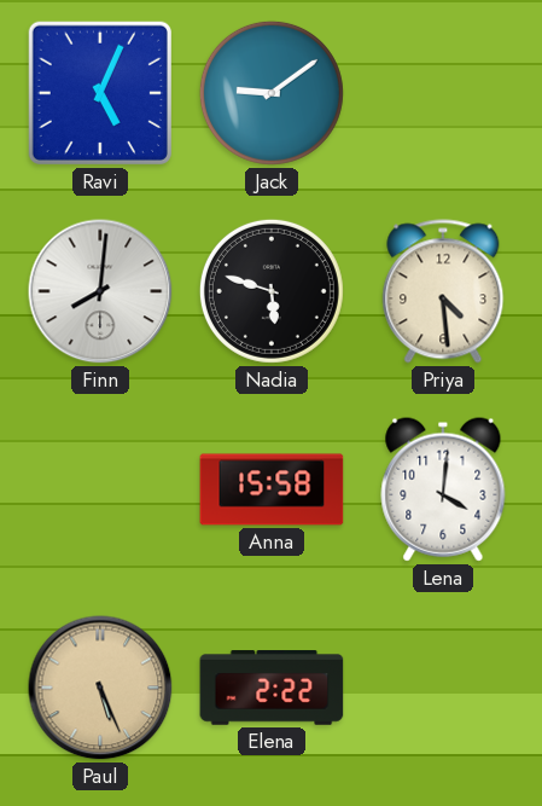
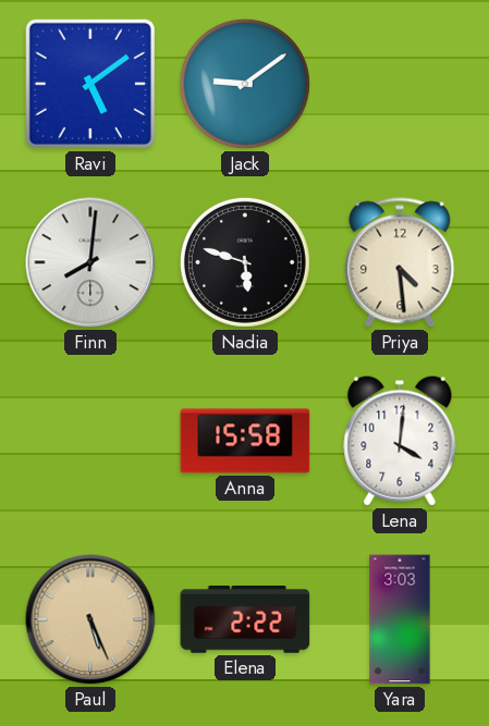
Ravi: 5:04 -> 5:09
Yara: none -> 3:03
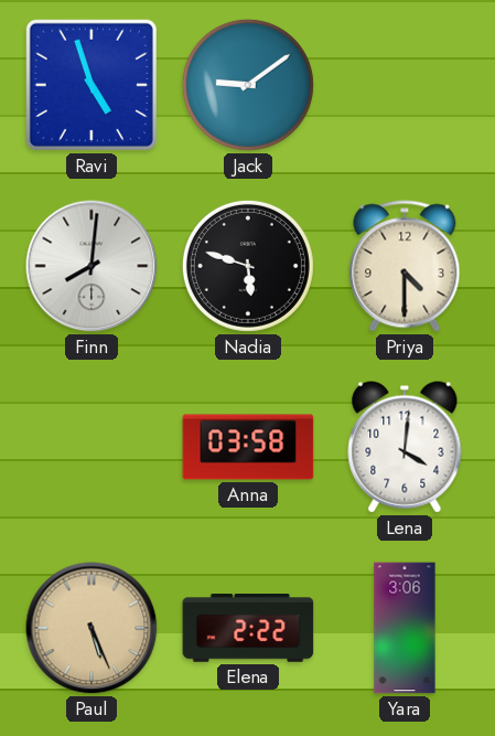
Ravi: 5:09 -> 4:57
Priya: 4:29 -> 4:30
Anna: 15:58 -> 03:58
Yara: 3:03 -> 3:06
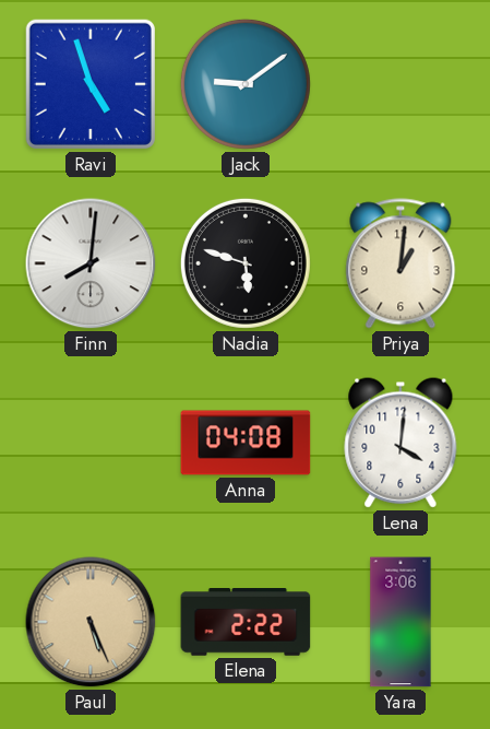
Priya: 4:30 -> 1:01
Anna: 03:58 -> 04:08
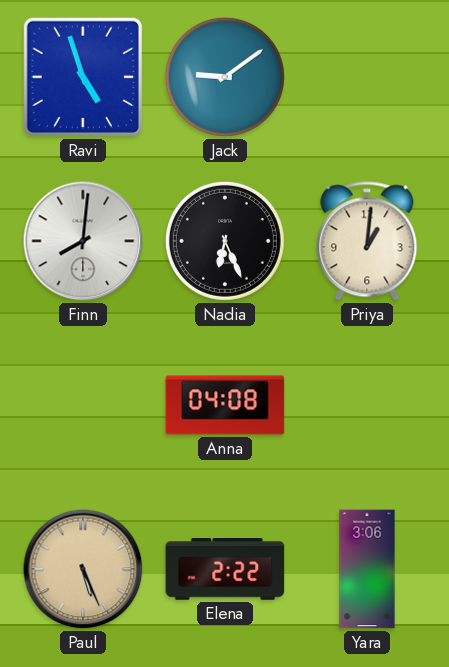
Nadia: 5:48 -> 6:26
Lena: 4:01 -> none
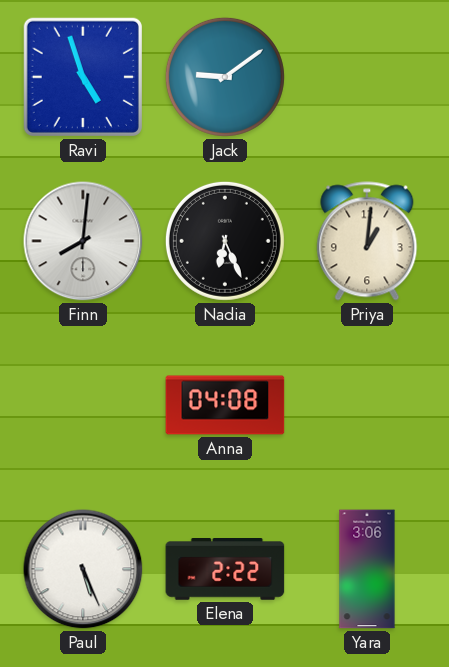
Paul dial: champagne -> white
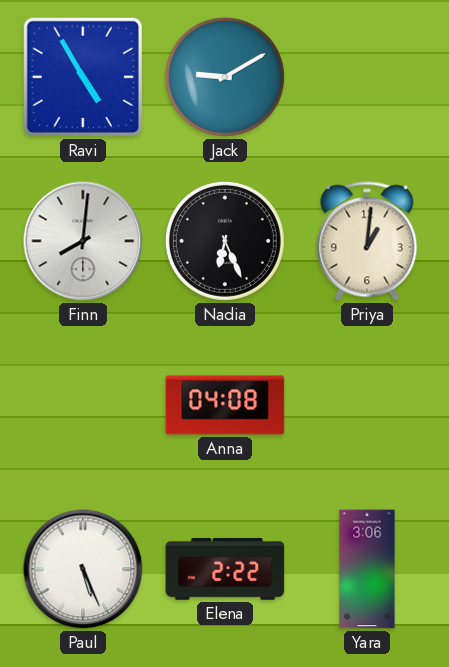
Ravi: 4:57 -> 4:55
Jack: 9:09 -> 9:10
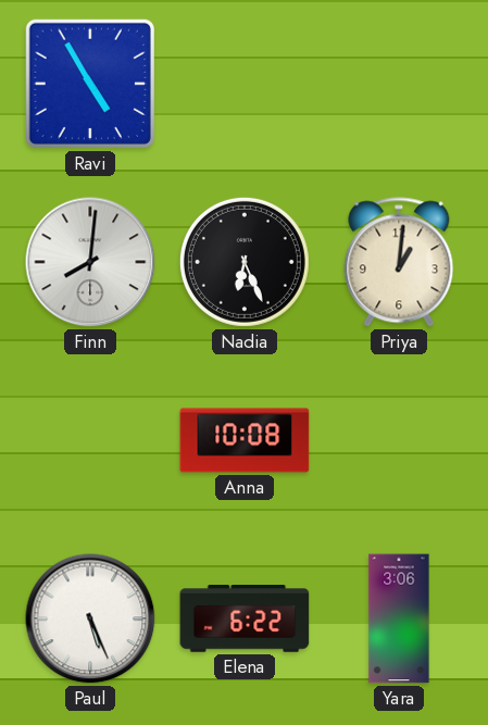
Jack: 9:10 -> none
Anna: 04:08 -> 10:08
Elena: 2:22 -> 6:22
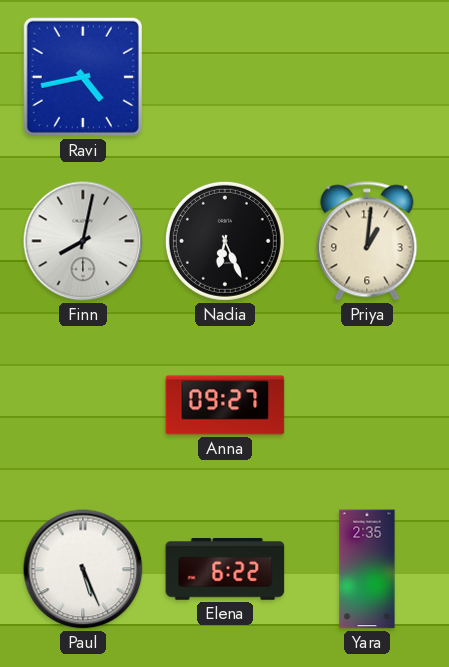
Ravi: 4:55 -> 4:43
Finn: 8:01 -> 8:02
Anna: 10:08 -> 09:27
Yara: 3:06 -> 2:35
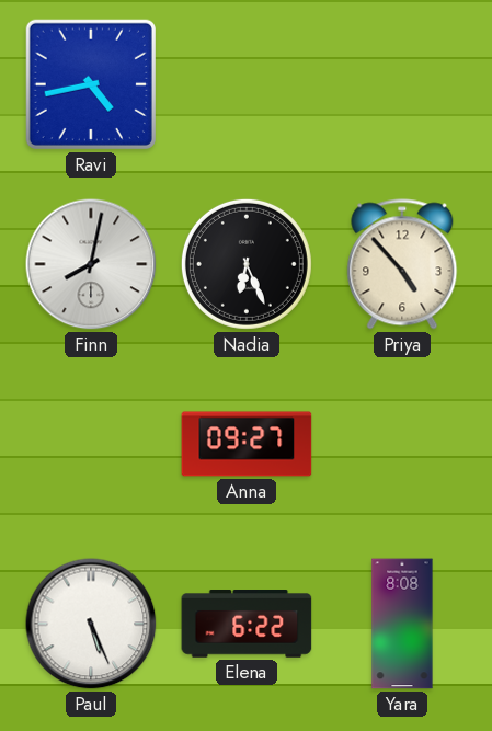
Priya: 1:01 -> 4:53
Yara: 2:35 -> 8:08
